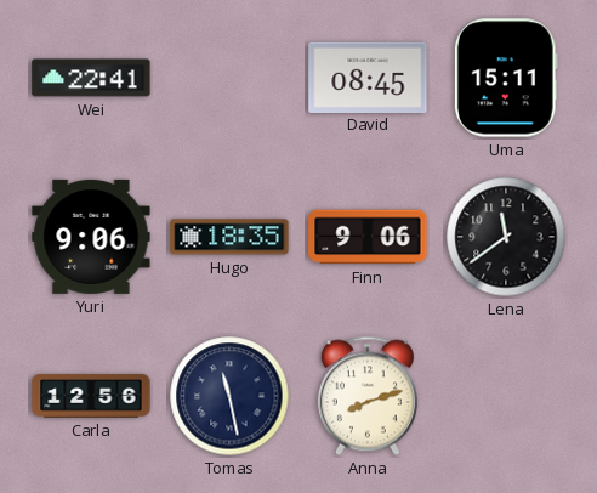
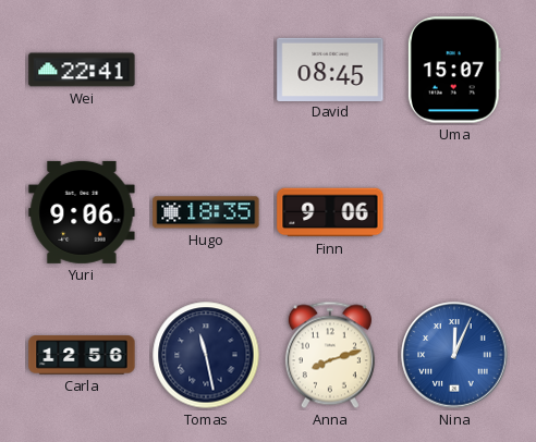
Uma: 15:11 -> 15:07
Lena: 11:39 -> none
Nina: none -> 12:04
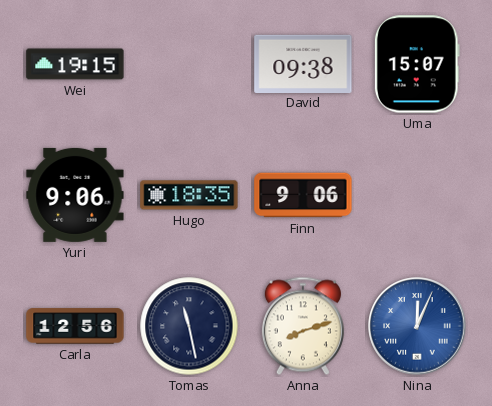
Wei: 22:41 -> 19:15
David: 08:45 -> 09:38
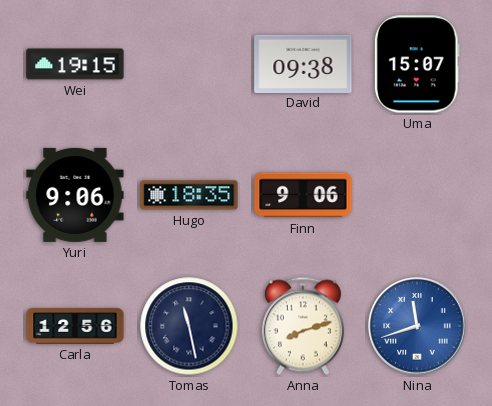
Nina: 12:04 -> 11:42
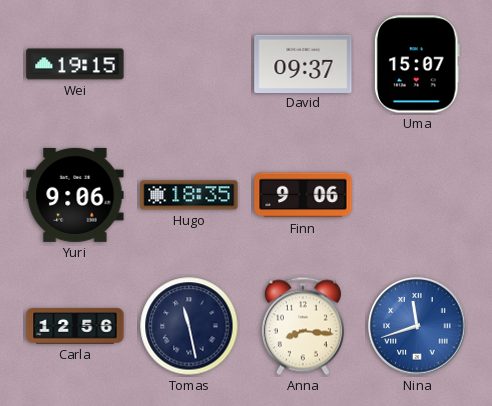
David: 09:38 -> 09:37
Anna: 8:12 -> 8:16
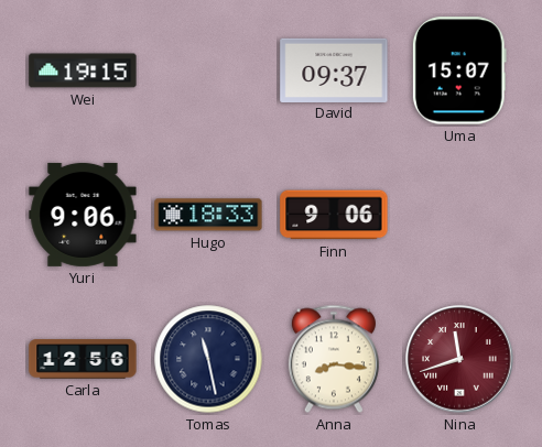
Hugo: 18:35 -> 18:33
Nina dial: blue -> burgundy
